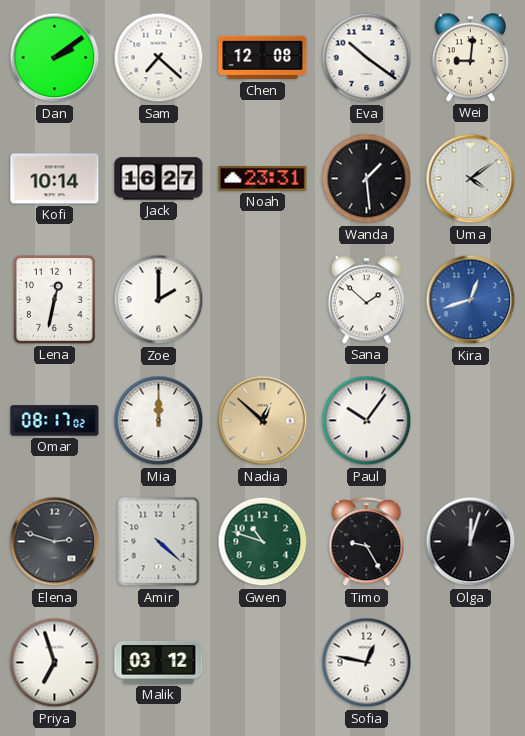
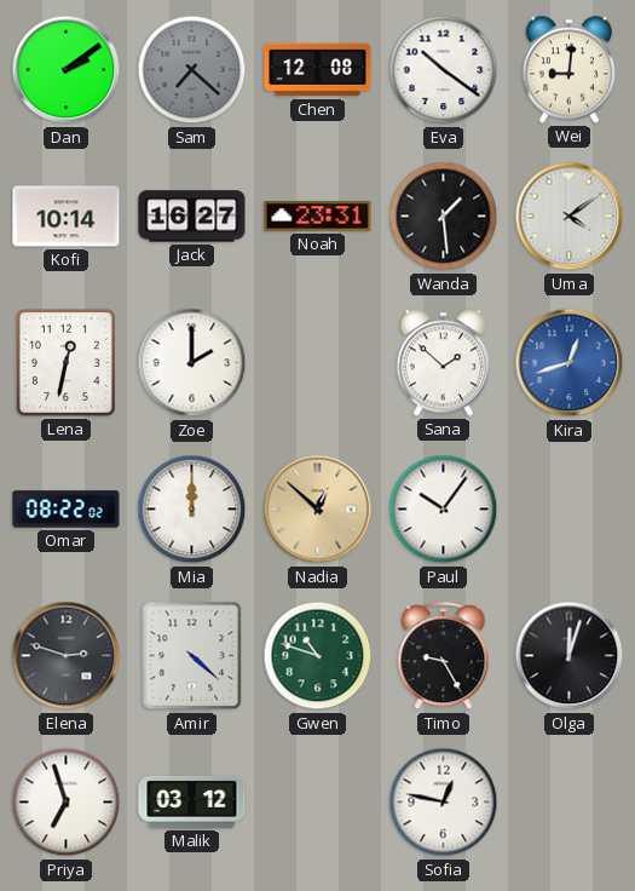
Sam dial: white -> grey
Omar: 08:17 -> 08:22
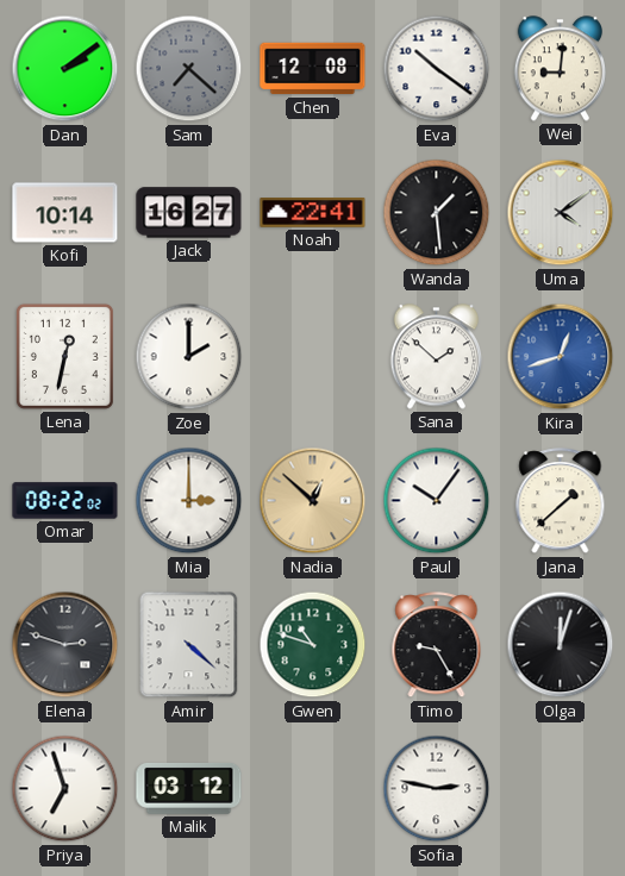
Noah: 23:31 -> 22:41
Mia: 12:00 -> 3:00
Jana: none -> 1:38
Sofia: 12:47 -> 2:47
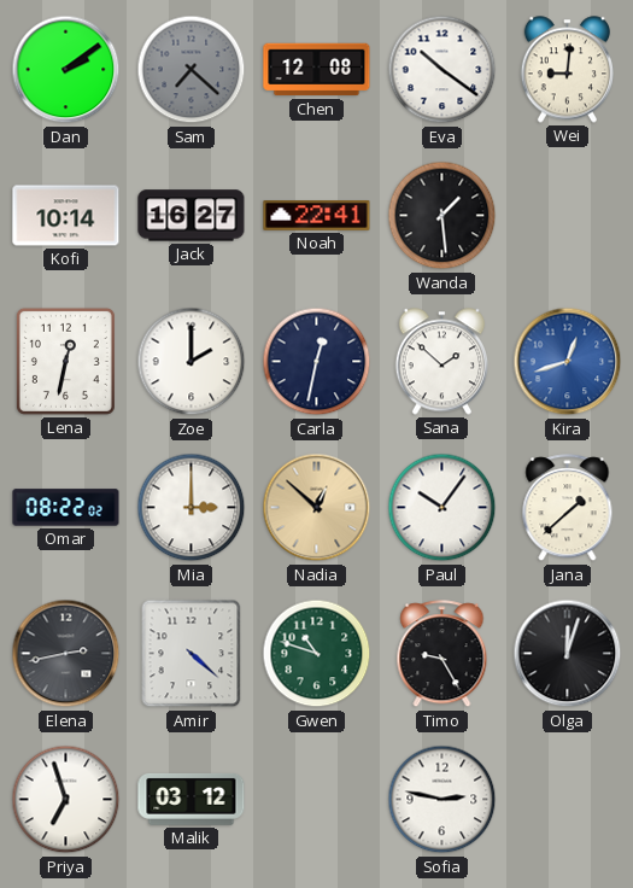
Uma: 4:09 -> none
Carla: none -> 12:32
Elena: 2:48 -> 2:43
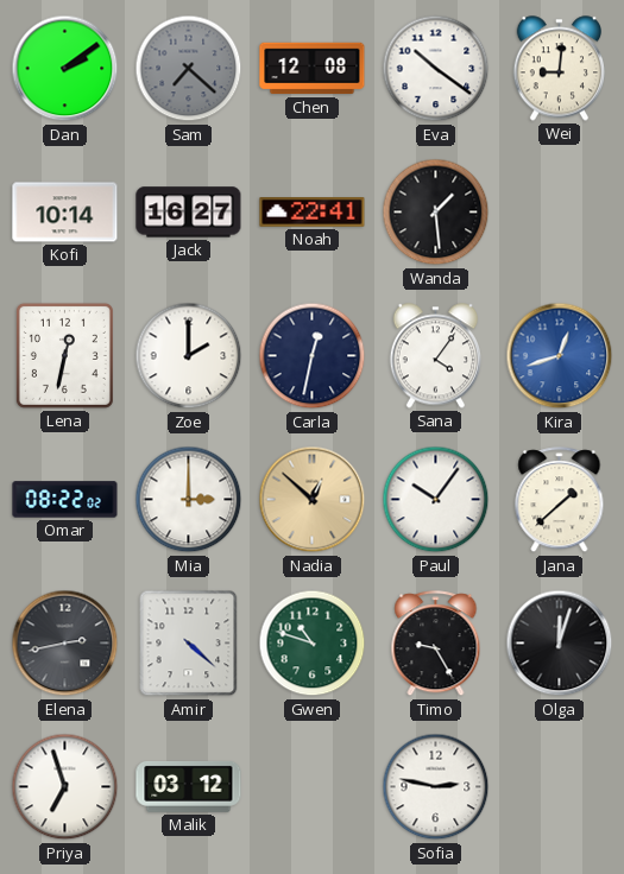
Sana: 1:52 -> 4:06
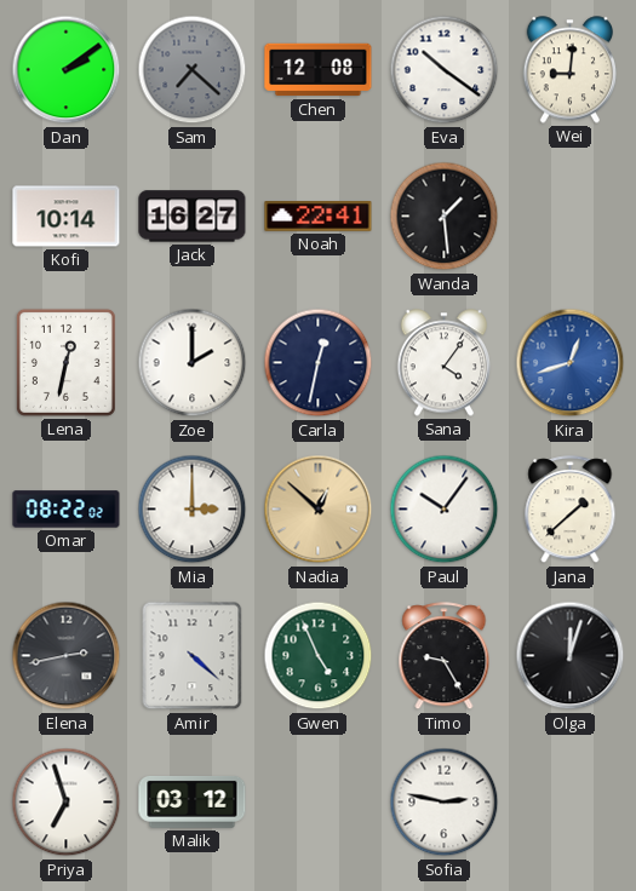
Gwen: 10:48 -> 4:56
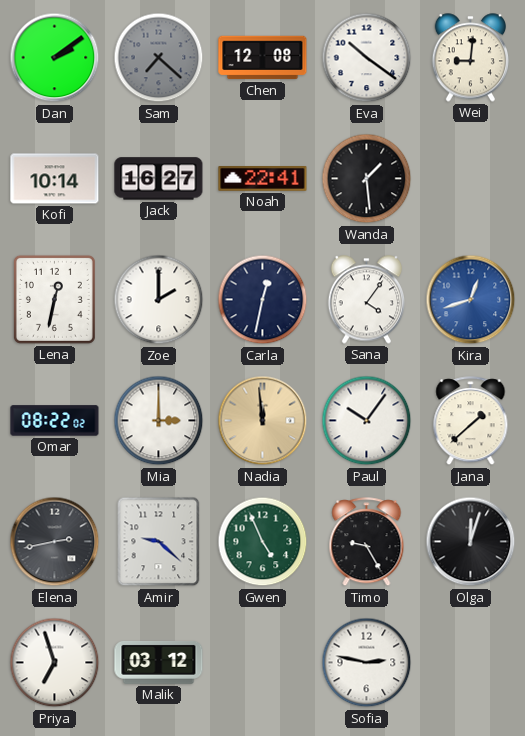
Nadia: 12:52 -> 11:59
Amir: 4:22 -> 9:22
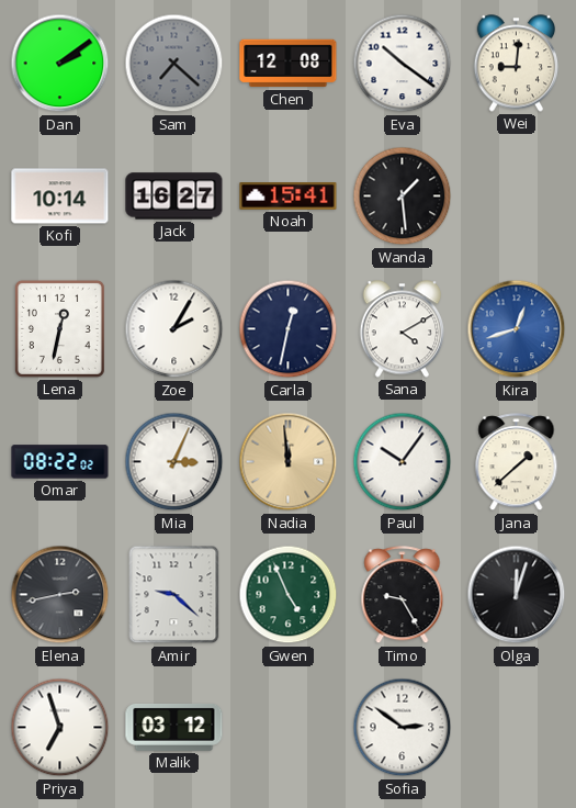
Noah: 22:41 -> 15:41
Zoe: 2:00 -> 2:05
Sana: 4:06 -> 4:10
Mia: 3:00 -> 3:04
Sofia: 2:47 -> 2:51
